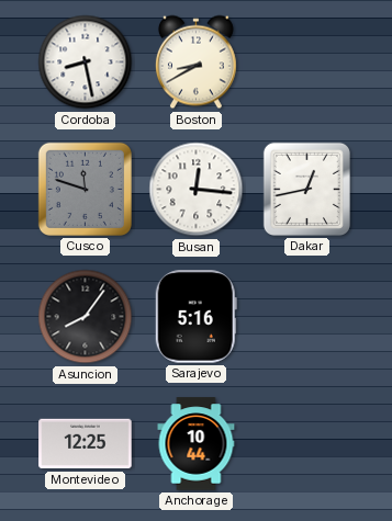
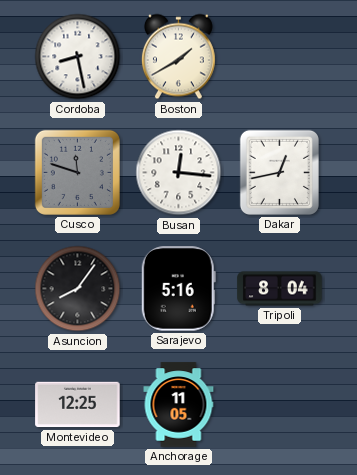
Boston: 8:40 -> 1:40
Tripoli: none -> 8:04
Anchorage: 10:44 -> 11:05
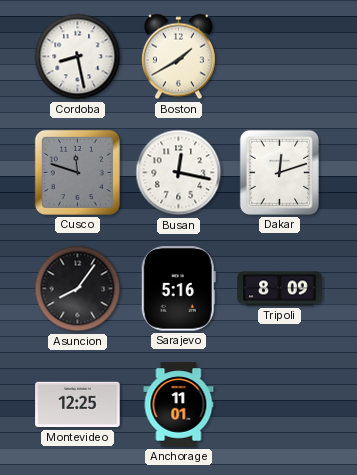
Busan: 12:16 -> 12:17
Dakar: 12:43 -> 12:12
Tripoli: 8:04 -> 8:09
Anchorage: 11:05 -> 11:01
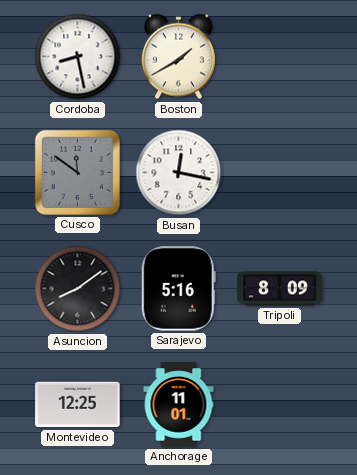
Cusco: 11:48 -> 11:51
Dakar: 12:12 -> none
Asuncion: 8:06 -> 8:09
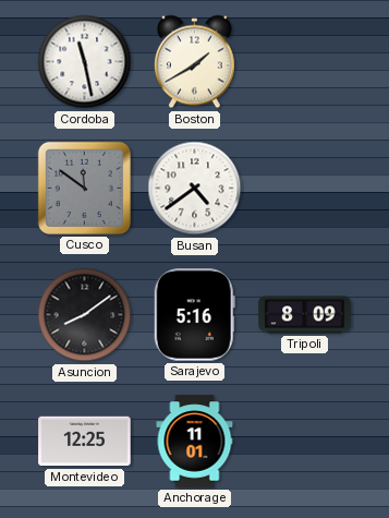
Cordoba: 8:28 -> 11:28
Busan: 12:17 -> 4:39
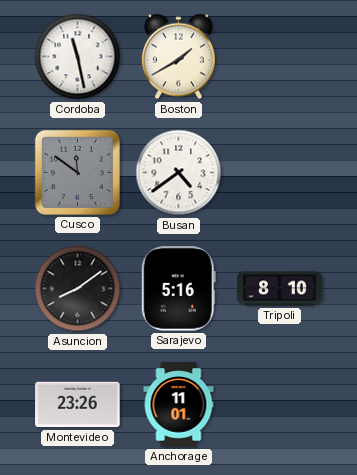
Tripoli: 8:09 -> 8:10
Montevideo: 12:25 -> 23:26
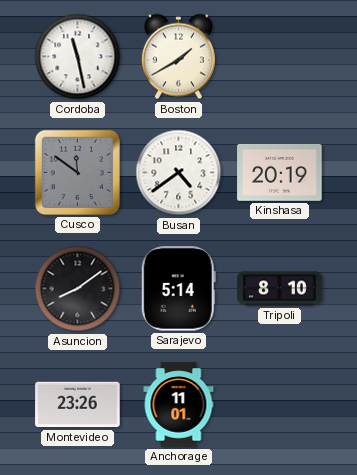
Kinshasa: none -> 20:19
Sarajevo: 5:16 -> 5:14
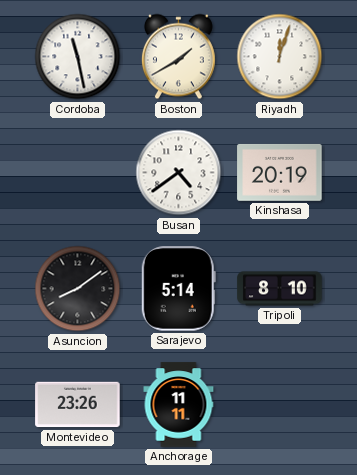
Riyadh: none -> 12:03
Cusco: 11:51 -> none
Anchorage: 11:01 -> 11:11
